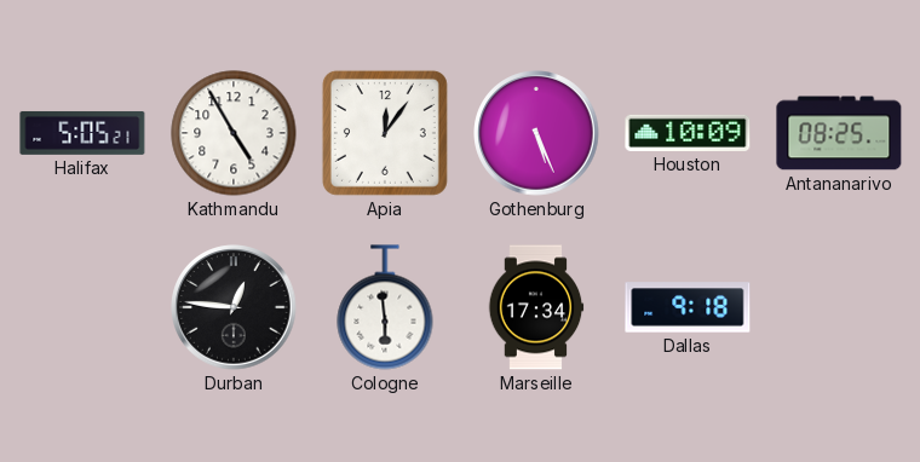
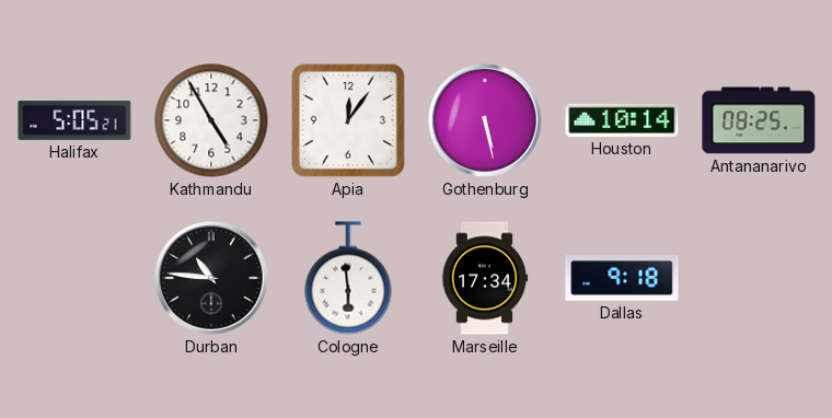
Gothenburg: 5:26 -> 5:28
Houston: 10:09 -> 10:14
Durban: 12:46 -> 10:46
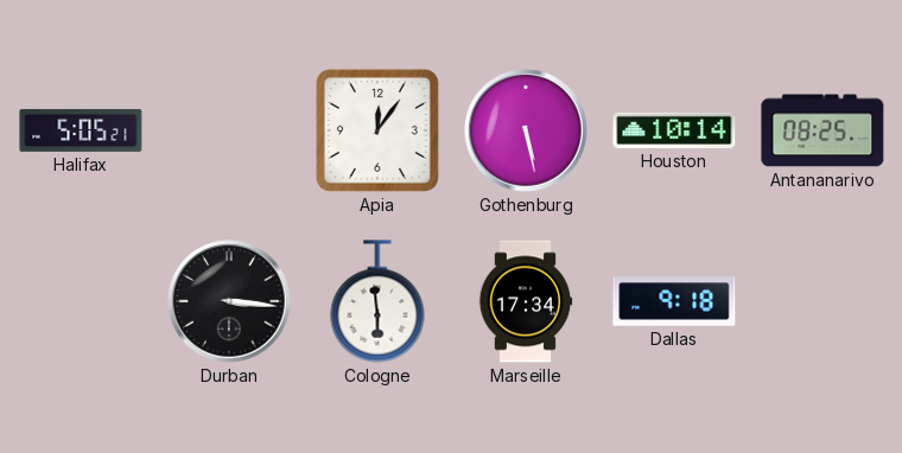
Kathmandu: 4:55 -> none
Durban: 10:46 -> 3:16
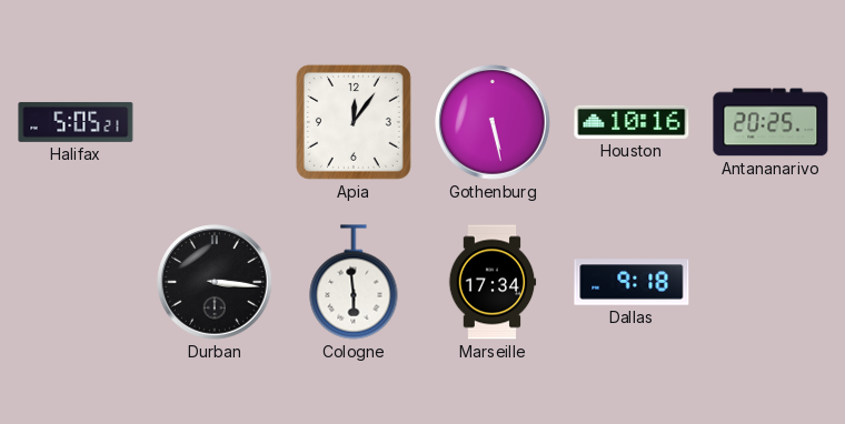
Houston: 10:14 -> 10:16
Antananarivo: 08:25 -> 20:25
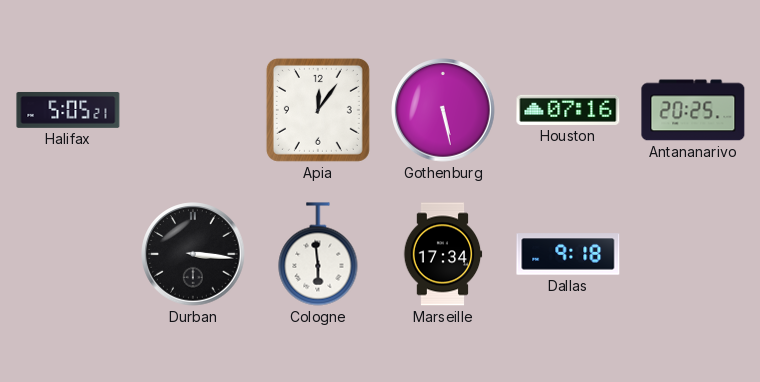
Houston: 10:16 -> 07:16
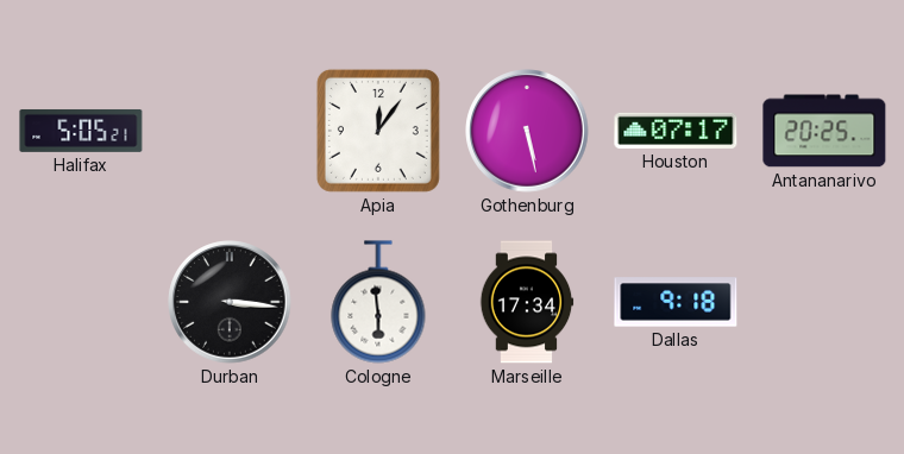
Houston: 07:16 -> 07:17
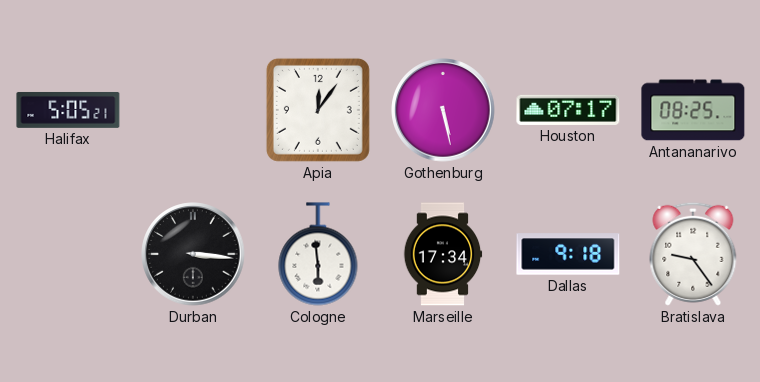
Antananarivo: 20:25 -> 08:25
Bratislava: none -> 9:24
